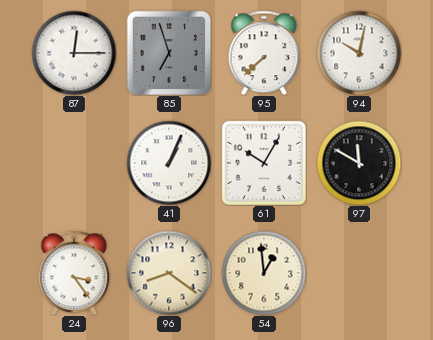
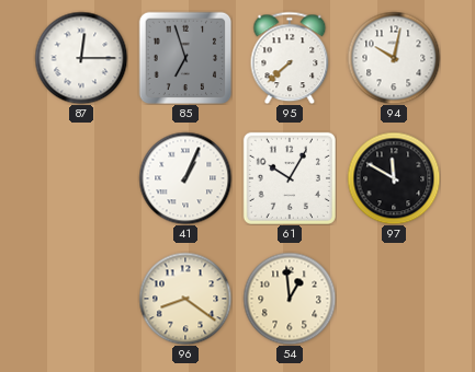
24: 3:24 -> none
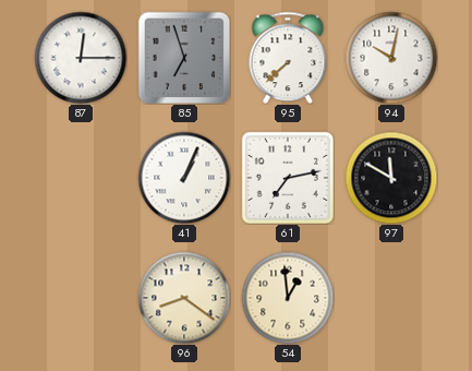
61: 10:05 -> 7:13
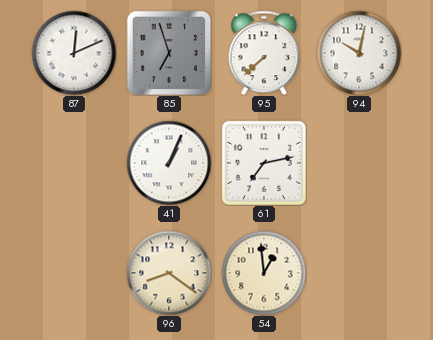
87: 12:15 -> 12:11
97: 11:50 -> none
